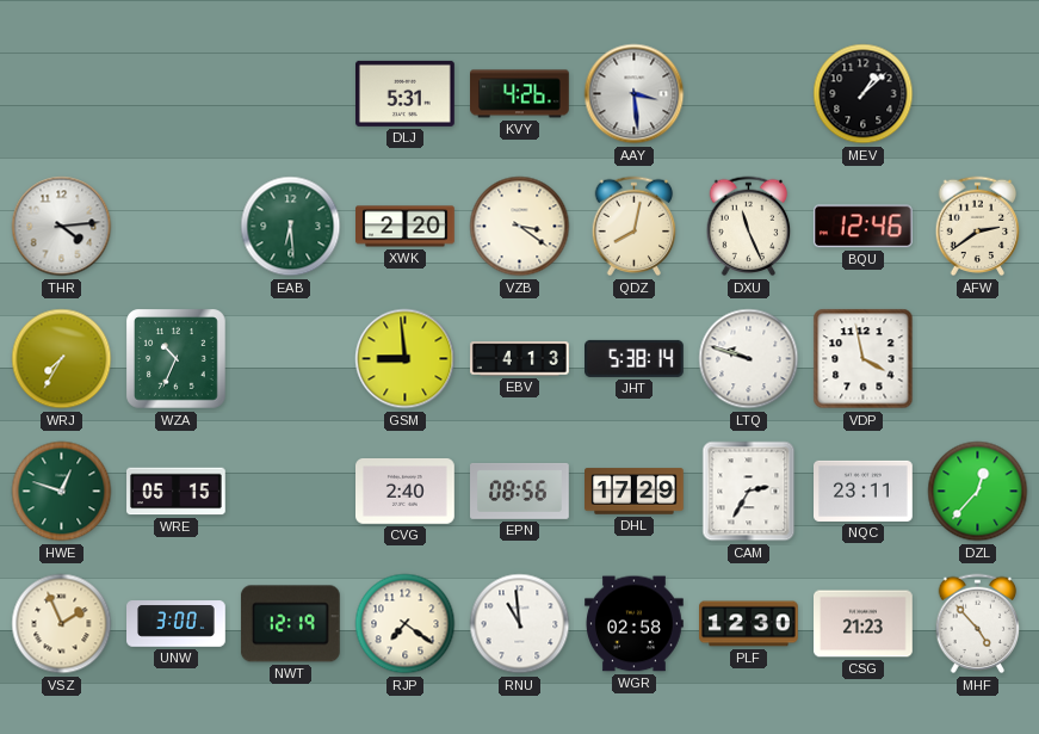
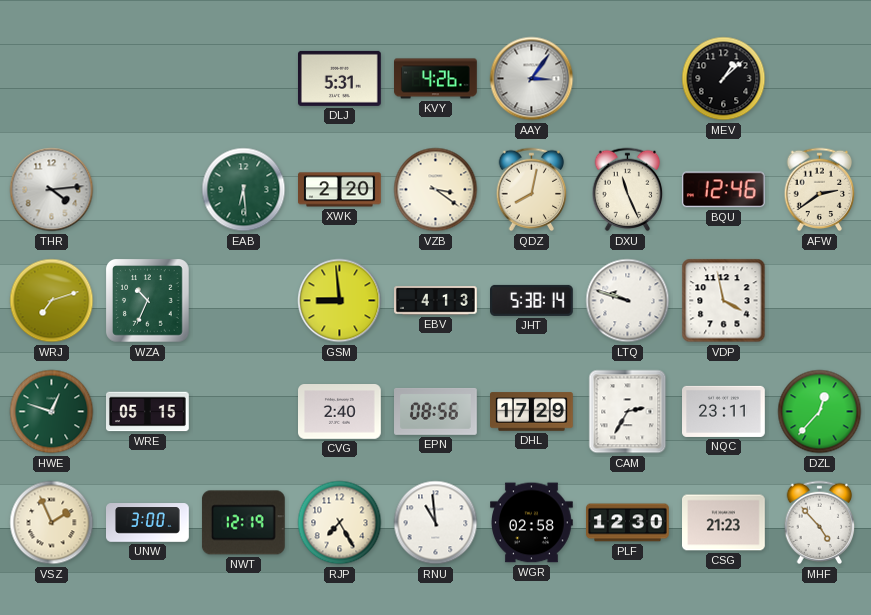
AAY: 3:29 -> 3:06
WRJ: 7:35 -> 7:12
RJP: 7:21 -> 7:25
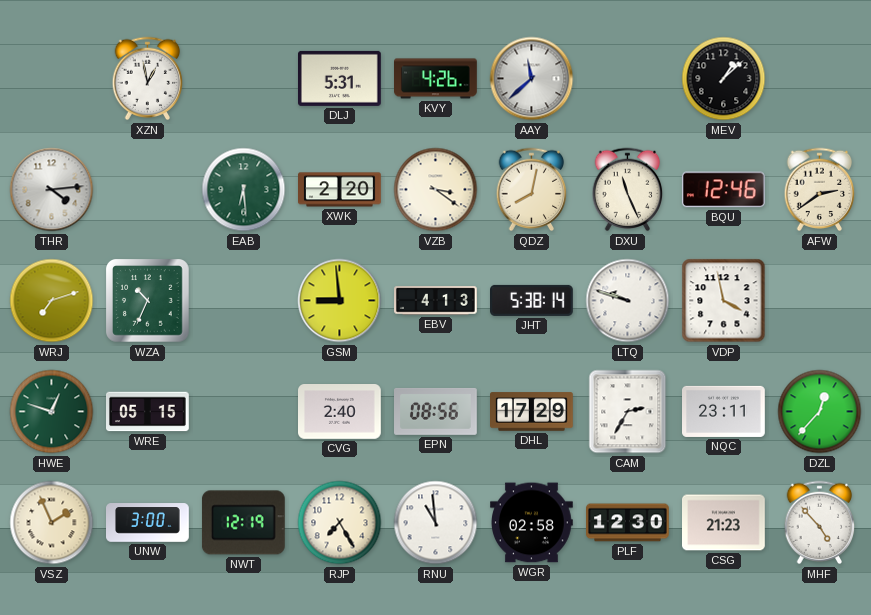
XZN: none -> 12:58
AAY: 3:06 -> 11:38
